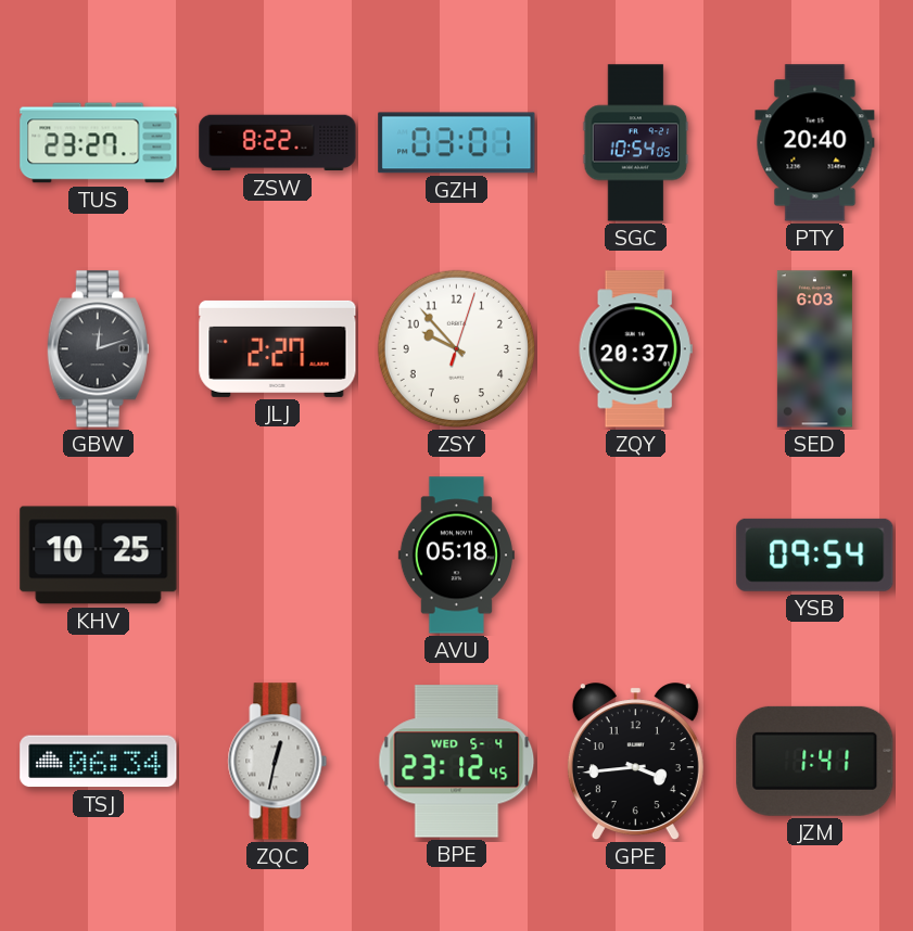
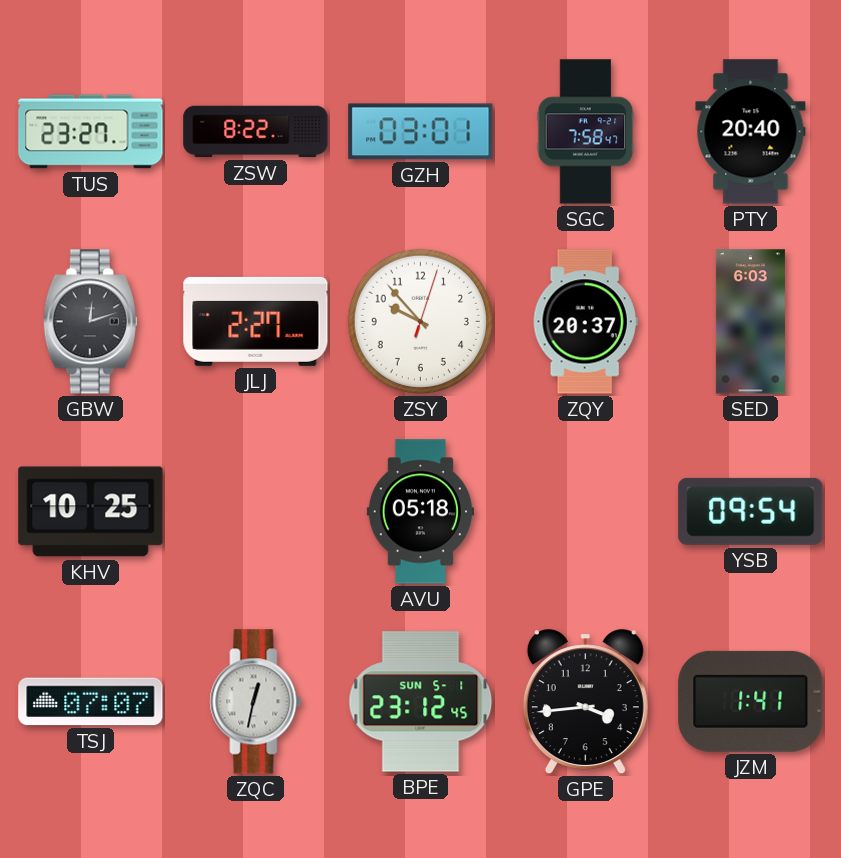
SGC: 10:54 -> 7:58
TSJ: 06:34 -> 07:07
BPE date: WED 5-4 -> SUN 5-1
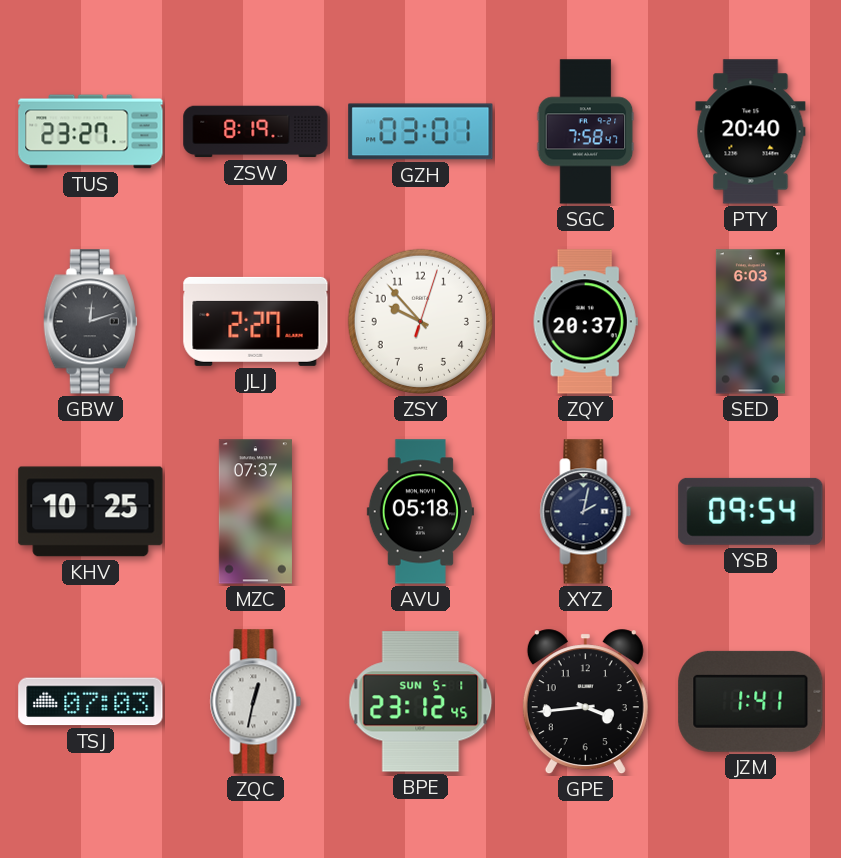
ZSW: 8:22 -> 8:19
MZC: none -> 07:37
XYZ: none -> 2:02
TSJ: 07:07 -> 07:03
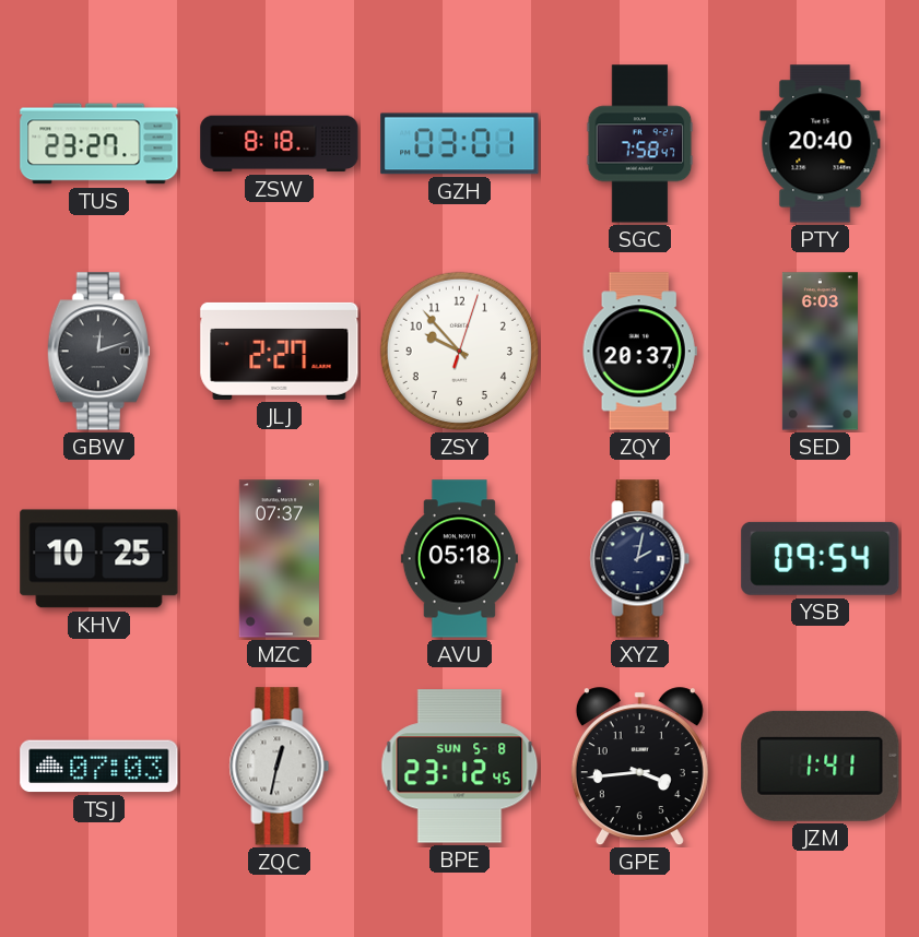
ZSW: 8:19 -> 8:18
BPE date: SUN 5-1 -> SUN 5-8
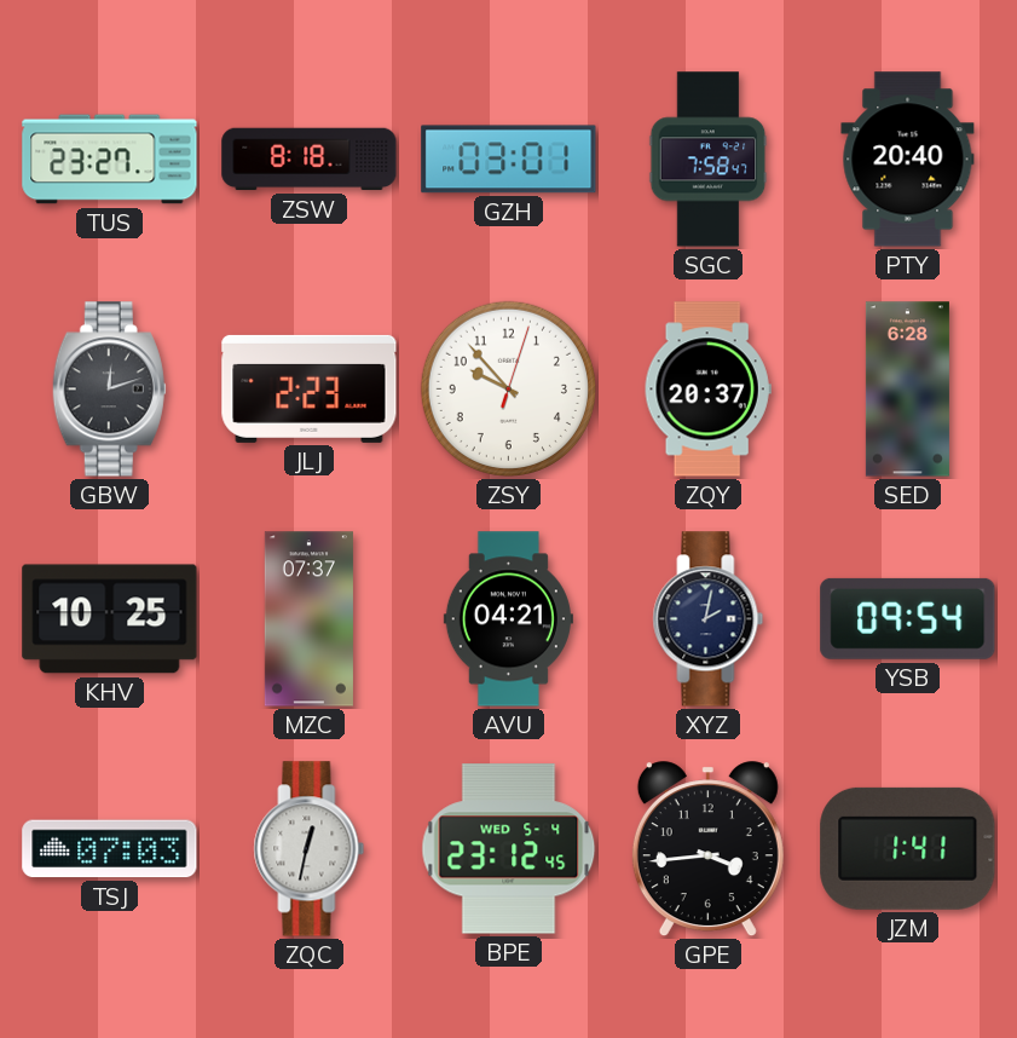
JLJ: 2:27 -> 2:23
SED: 6:03 -> 6:28
AVU: 05:18 -> 04:21
BPE date: SUN 5-8 -> WED 5-4
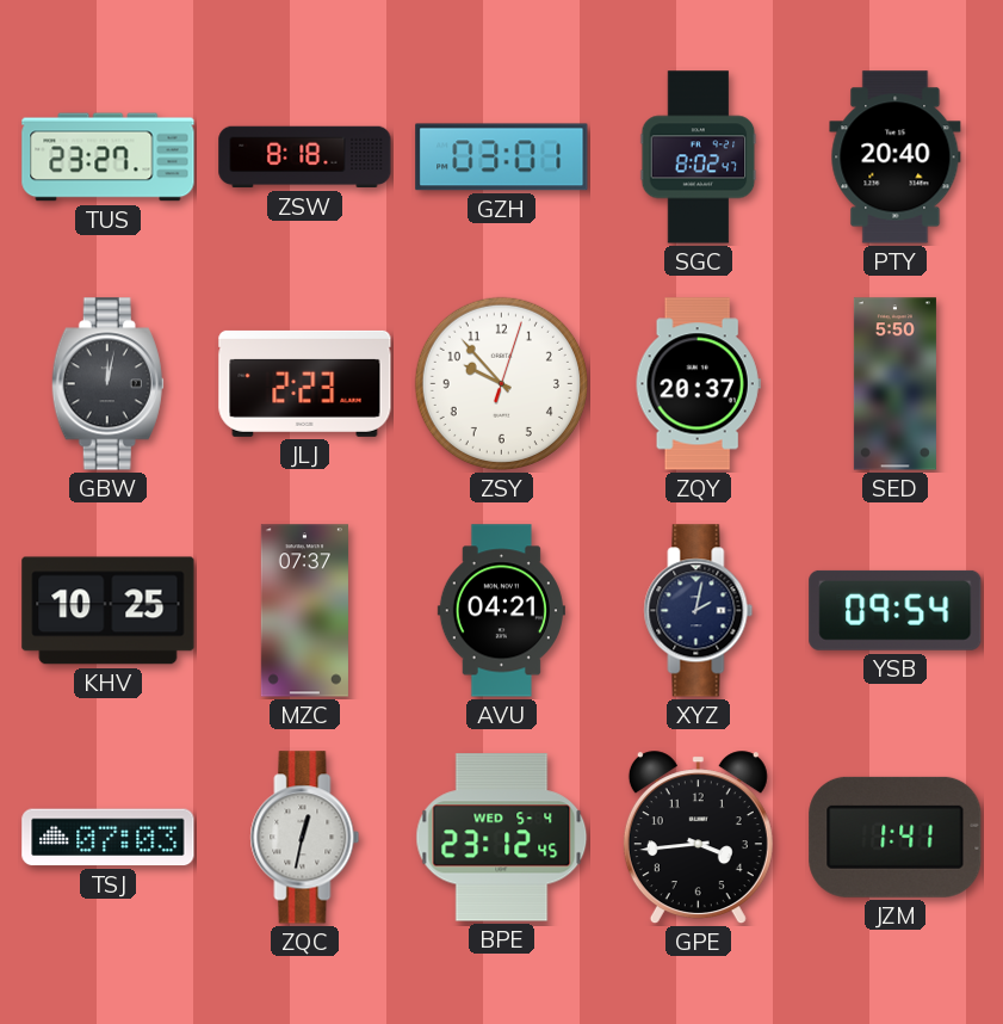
SGC: 7:58 -> 8:02
GBW: 12:12 -> 12:02
SED: 6:28 -> 5:50
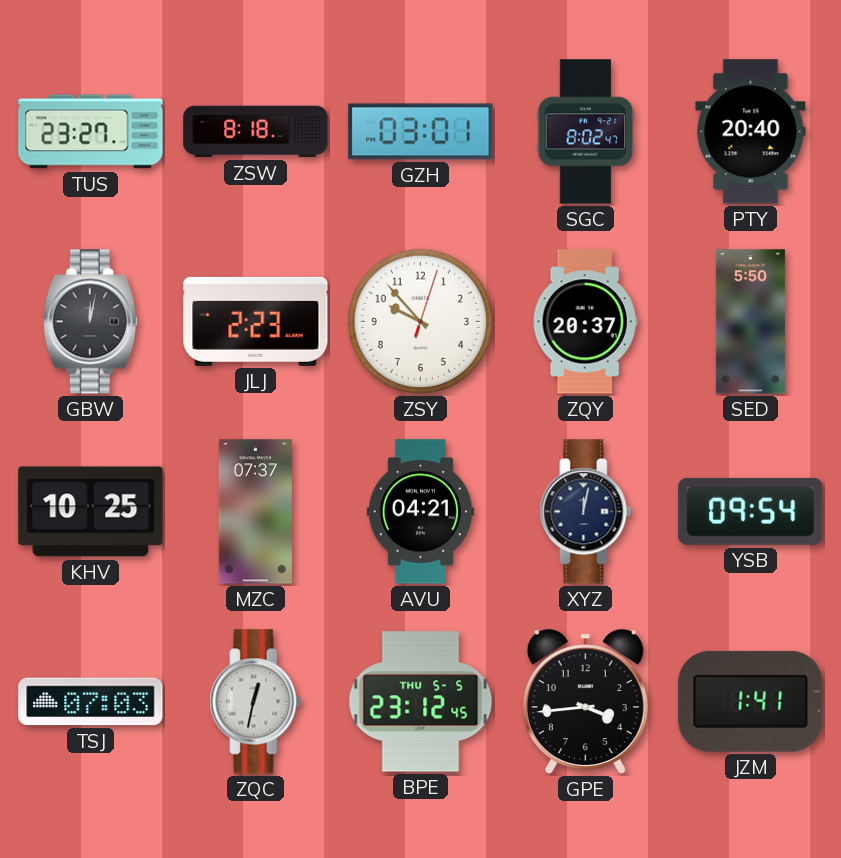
XYZ: 2:02 -> 12:02
BPE date: WED 5-4 -> THU 5-5
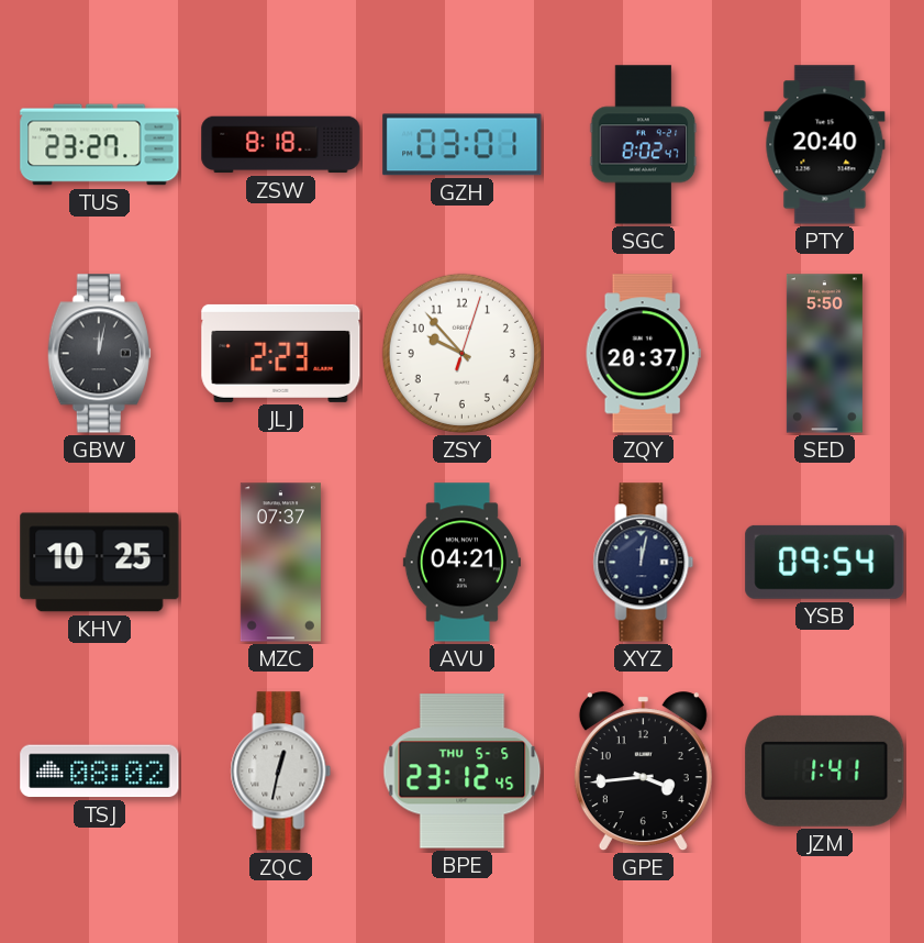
TSJ: 07:03 -> 08:02
